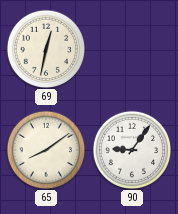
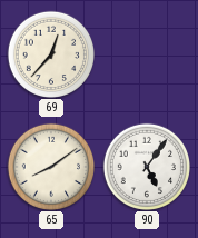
69: 12:32 -> 12:37
90: 9:06 -> 5:06
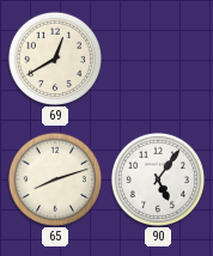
69: 12:37 -> 12:40
65: 8:09 -> 8:12
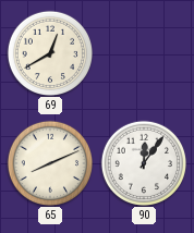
65: 8:12 -> 8:11
90: 5:06 -> 12:06
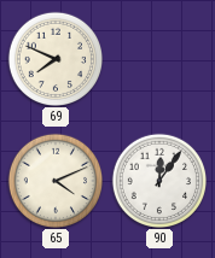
69: 12:40 -> 7:49
65: 8:11 -> 4:11
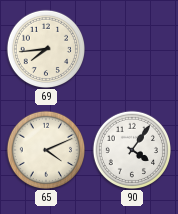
69: 7:49 -> 7:44
90: 12:06 -> 4:06
